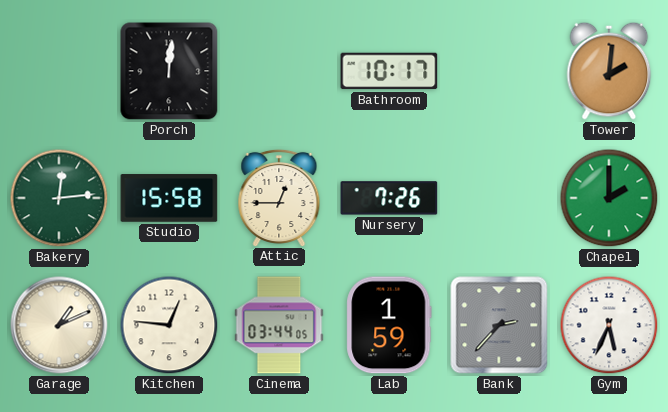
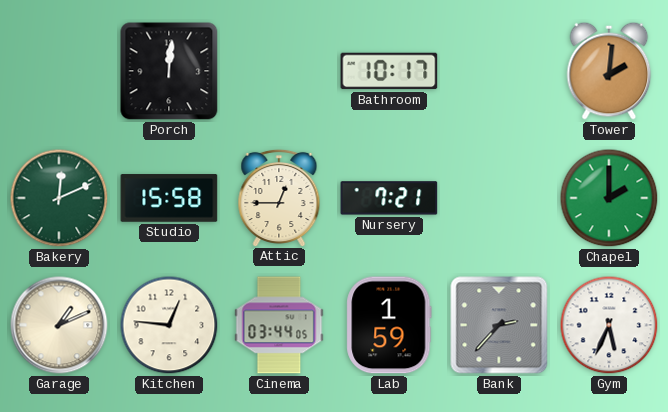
Bakery: 12:14 -> 12:11
Nursery: 7:26 -> 7:21
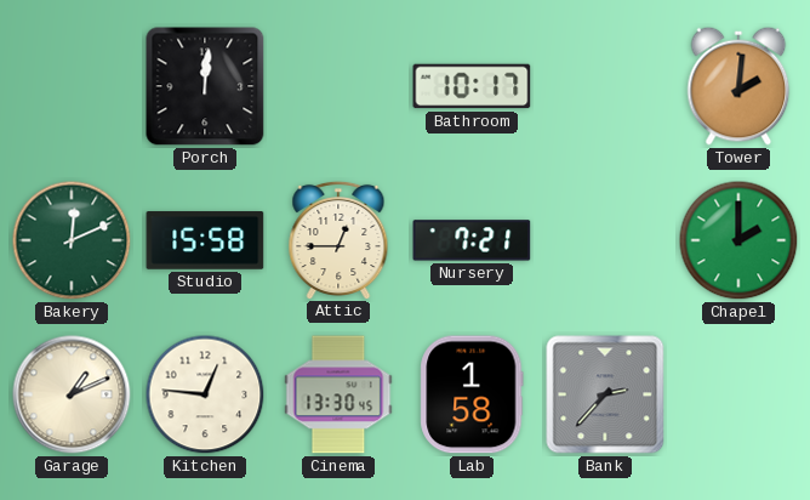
Cinema: 03:44 -> 13:30
Lab: 1:59 -> 1:58
Gym: 5:34 -> none
